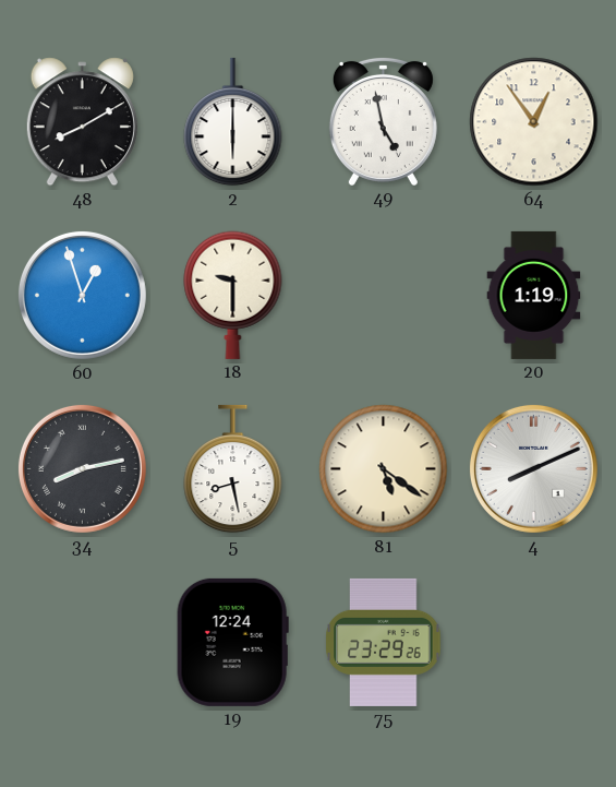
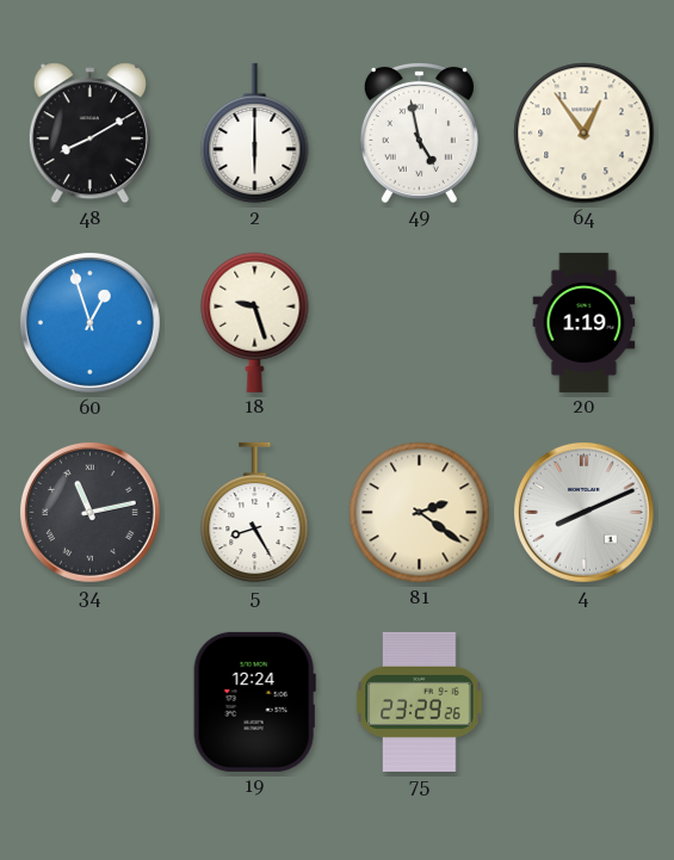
18: 9:30 -> 9:27
34: 8:13 -> 11:13
5: 8:28 -> 8:25
81: 5:21 -> 2:21
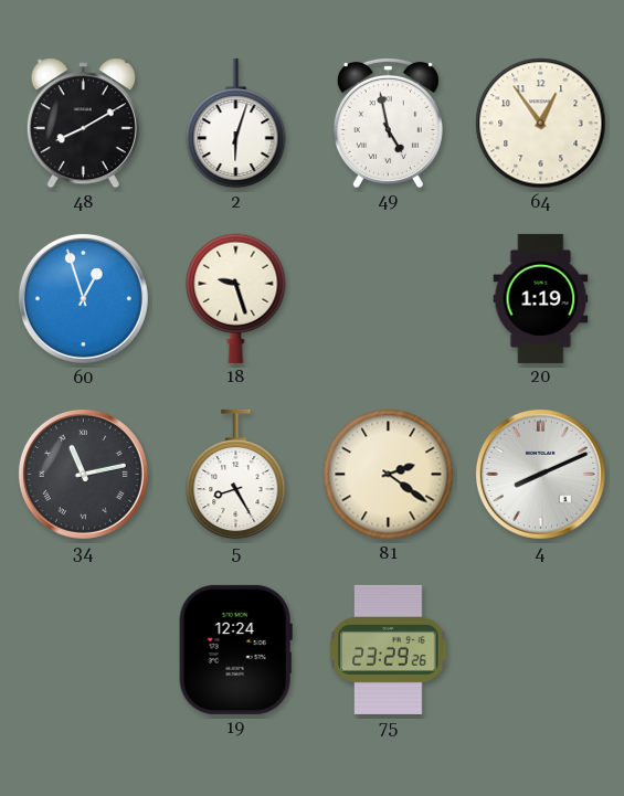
2: 6:00 -> 6:03
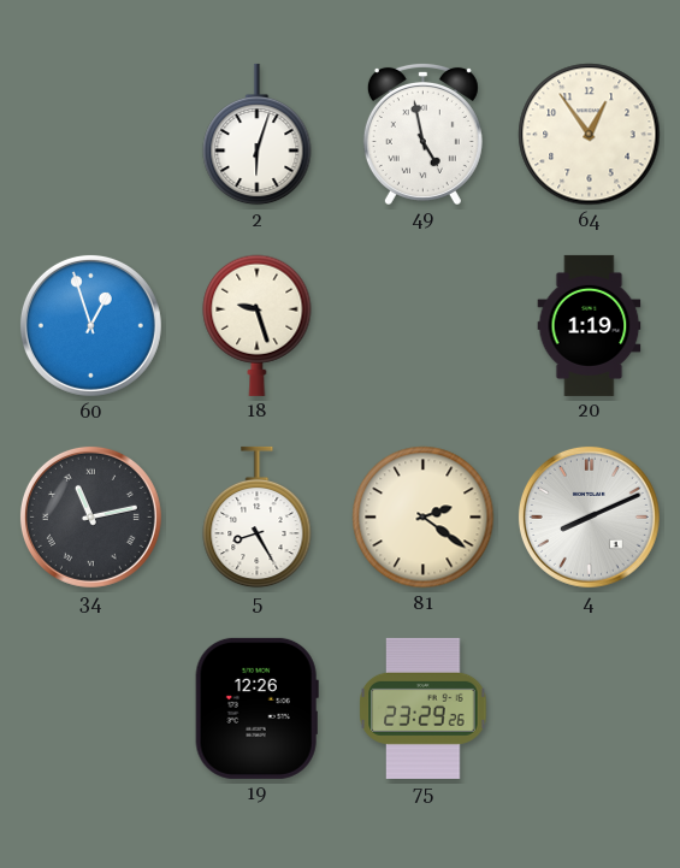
48: 8:10 -> none
19: 12:24 -> 12:26
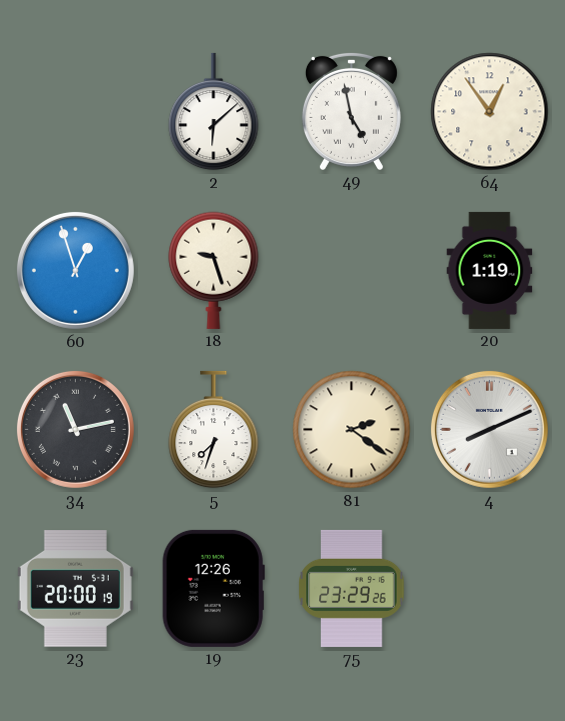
2: 6:03 -> 6:08
5: 8:25 -> 7:33
23: none -> 20:00
